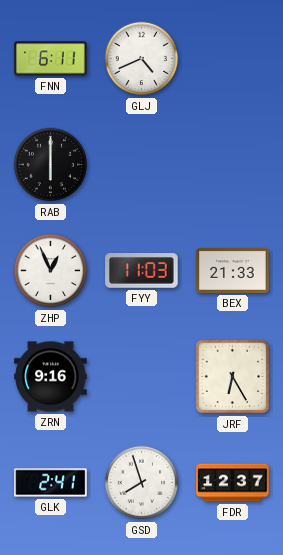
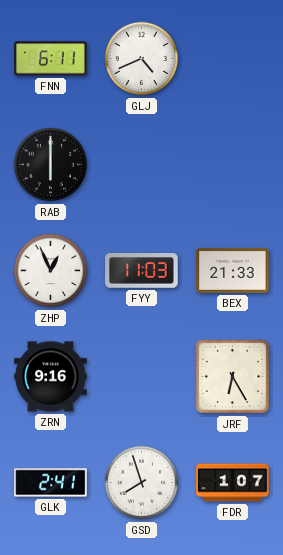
FDR: 12:37 -> 1:07
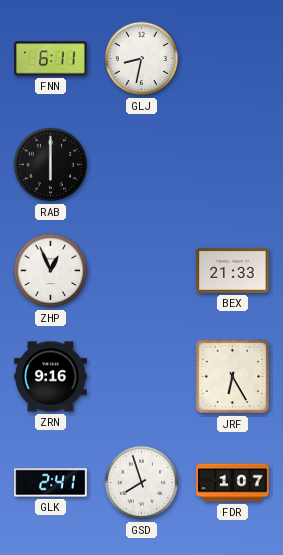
GLJ: 4:41 -> 8:32
FYY: 11:03 -> none
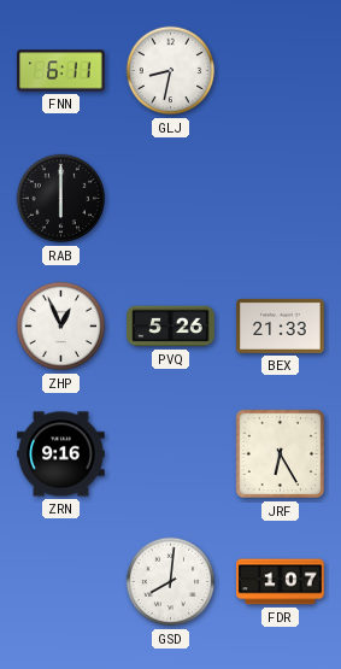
PVQ: none -> 5:26
GLK: 2:41 -> none
GSD: 7:57 -> 8:01
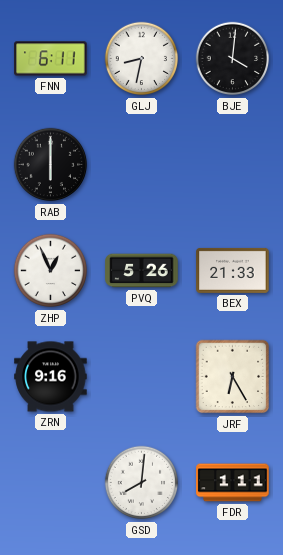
BJE: none -> 4:01
FDR: 1:07 -> 1:11
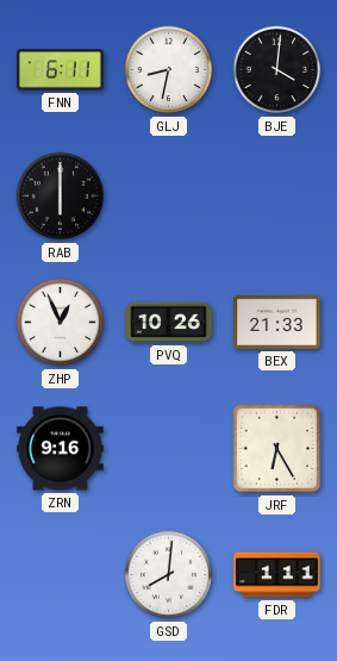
PVQ: 5:26 -> 10:26
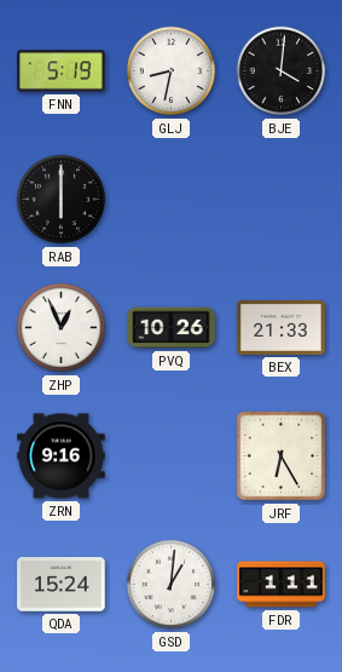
FNN: 6:11 -> 5:19
QDA: none -> 15:24
GSD: 8:01 -> 1:01
